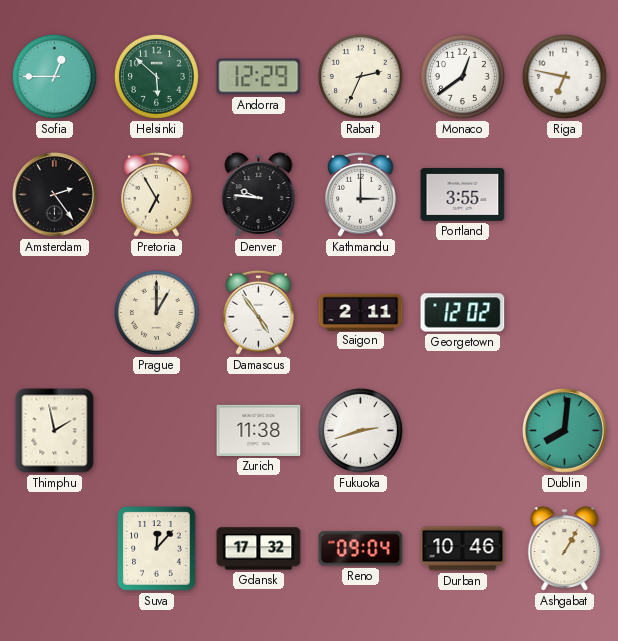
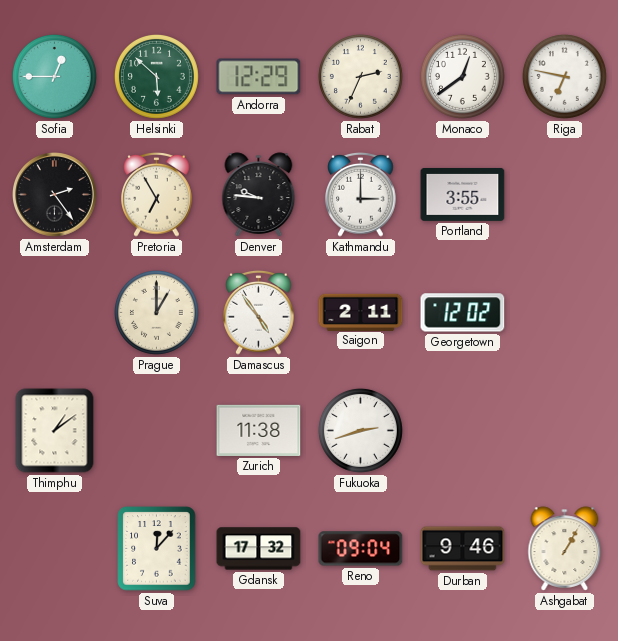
Thimphu: 1:58 -> 1:09
Dublin: 8:01 -> none
Durban: 10:46 -> 9:46
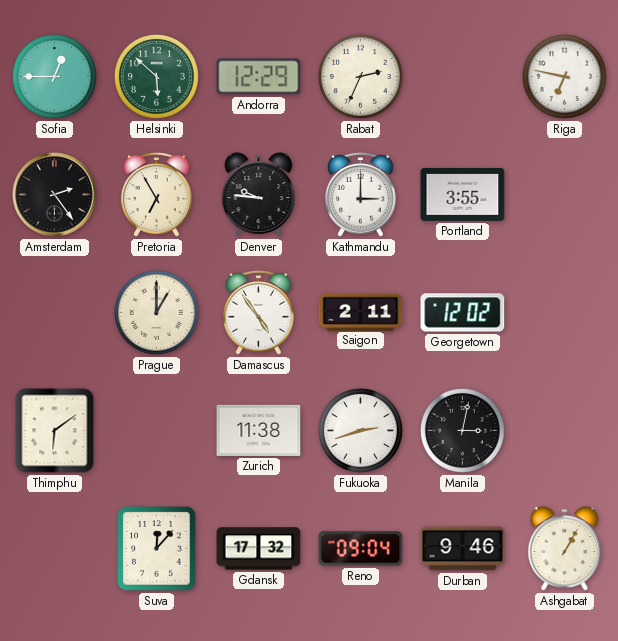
Monaco: 12:39 -> none
Thimphu: 1:09 -> 6:09
Manila: none -> 3:02
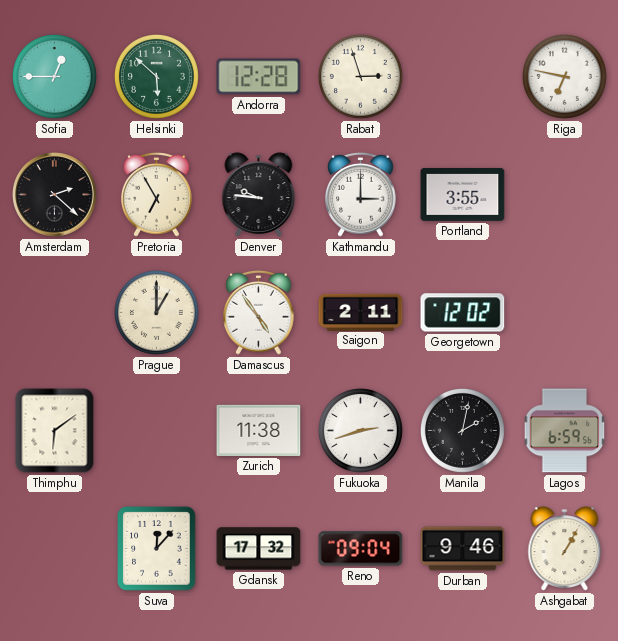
Andorra: 12:29 -> 12:28
Rabat: 2:34 -> 2:57
Amsterdam: 2:24 -> 2:22
Manila: 3:02 -> 2:02
Lagos: none -> 6:59
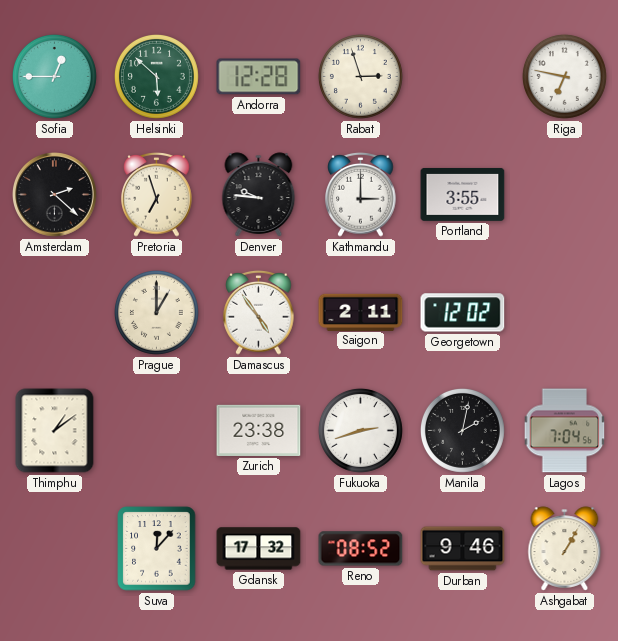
Pretoria: 6:55 -> 6:57
Thimphu: 6:09 -> 1:09
Zurich: 11:38 -> 23:38
Lagos: 6:59 -> 7:04
Reno: 09:04 -> 08:52
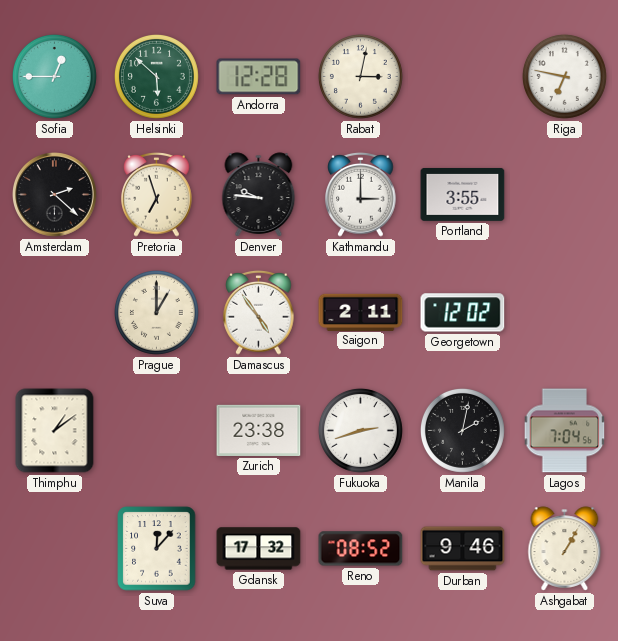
Rabat: 2:57 -> 3:02
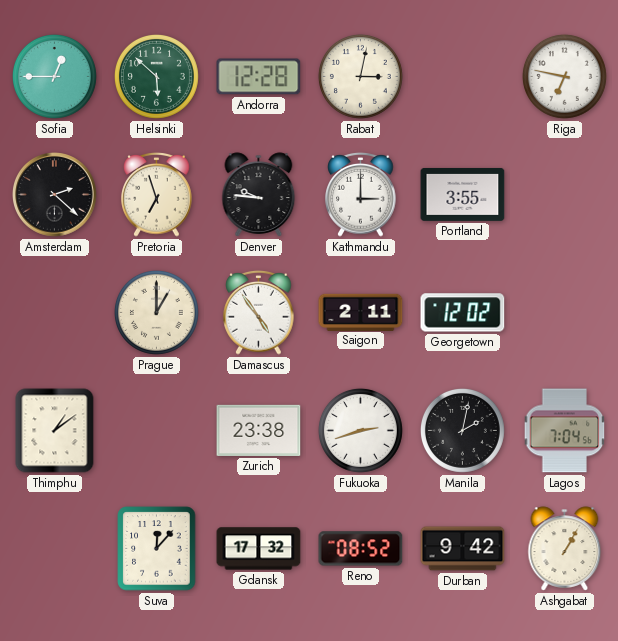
Durban: 9:46 -> 9:42
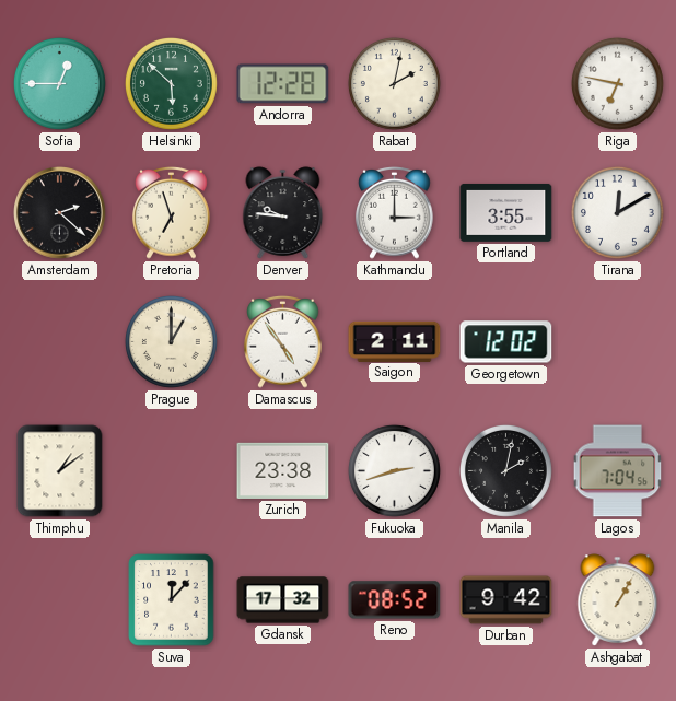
Rabat: 3:02 -> 2:02
Tirana: none -> 12:10
